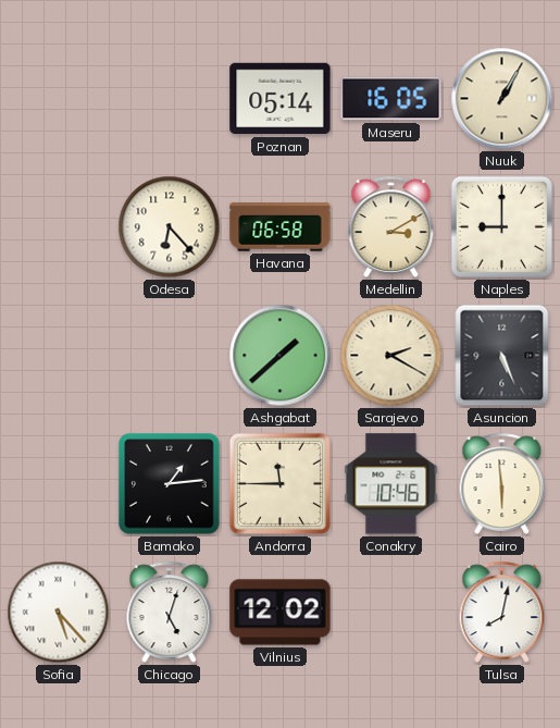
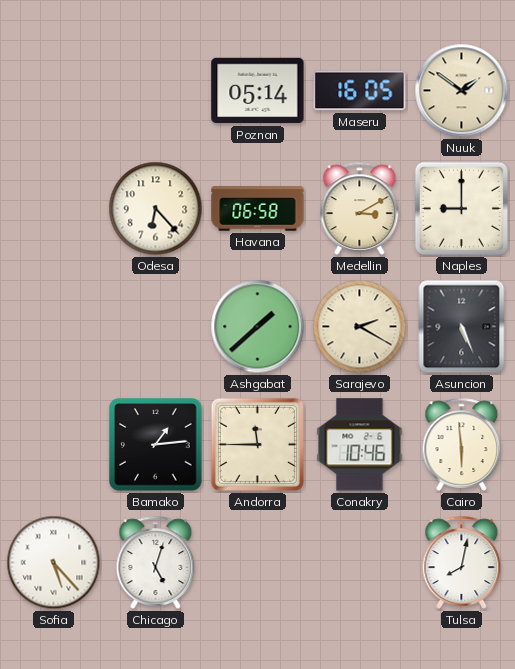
Nuuk: 1:05 -> 1:51
Vilnius: 12:02 -> none
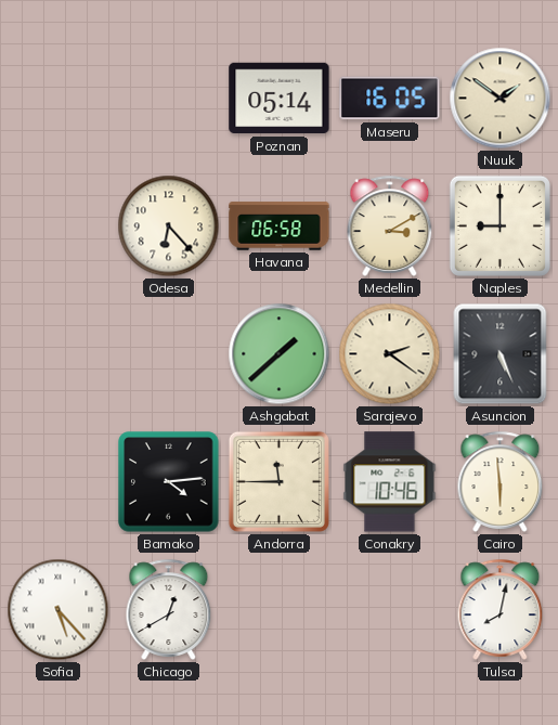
Sarajevo: 2:20 -> 2:21
Bamako: 1:14 -> 4:14
Chicago: 5:03 -> 12:40
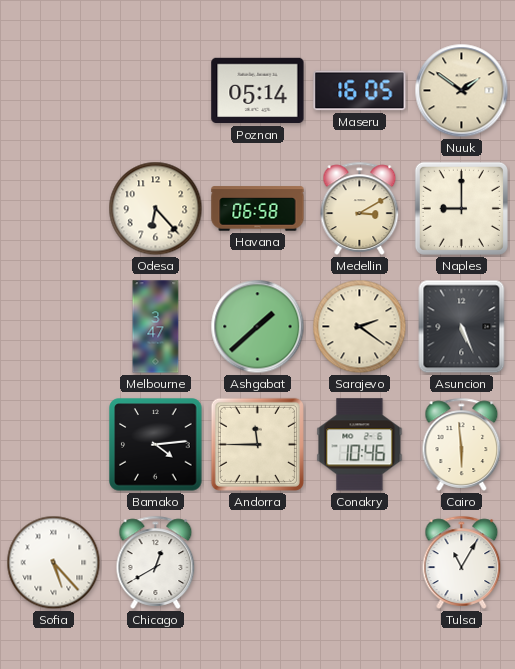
Melbourne: none -> 3:47
Tulsa: 8:02 -> 11:05
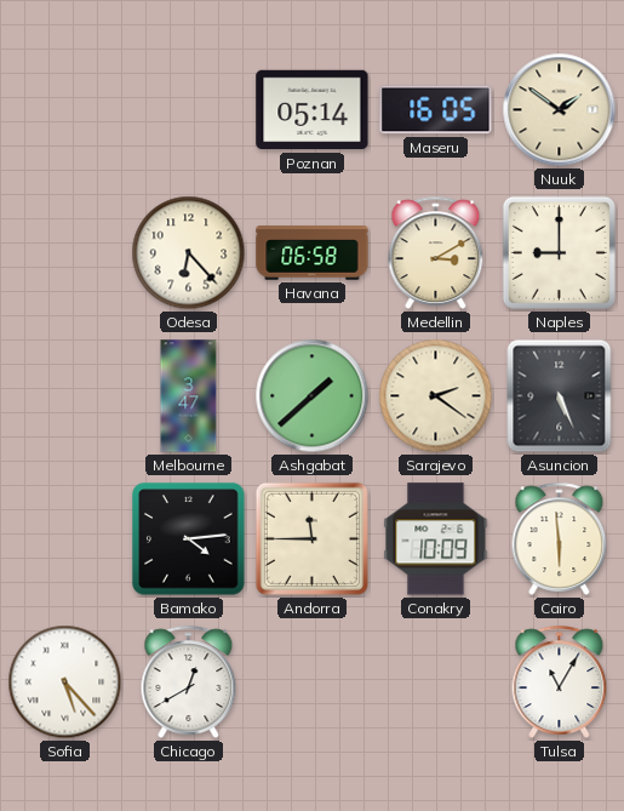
Conakry: 10:46 -> 10:09
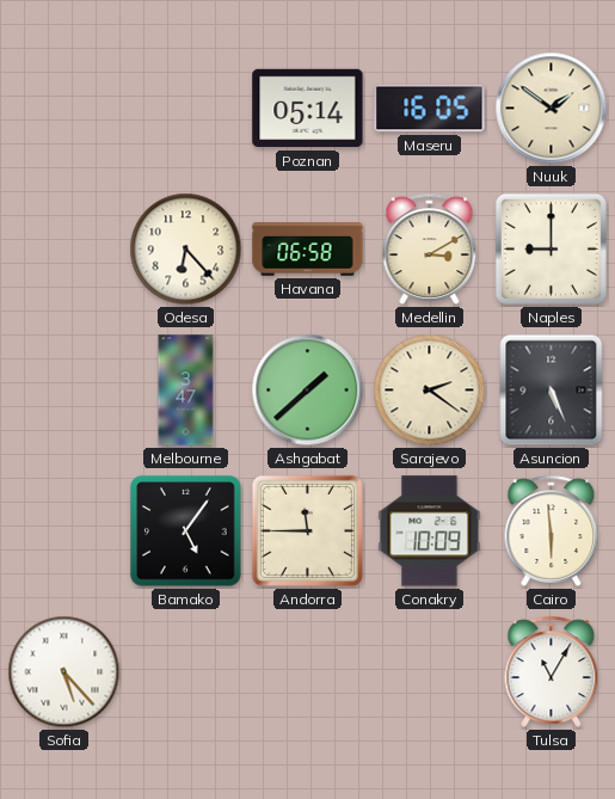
Bamako: 4:14 -> 5:06
Chicago: 12:40 -> none
